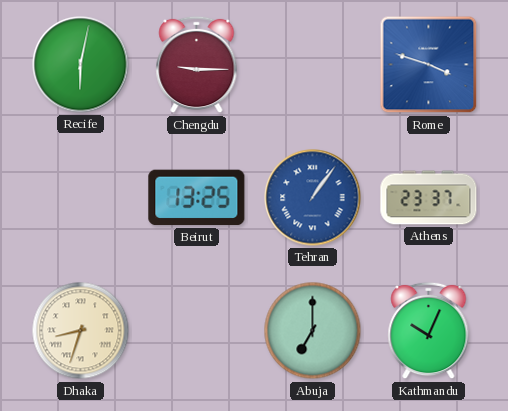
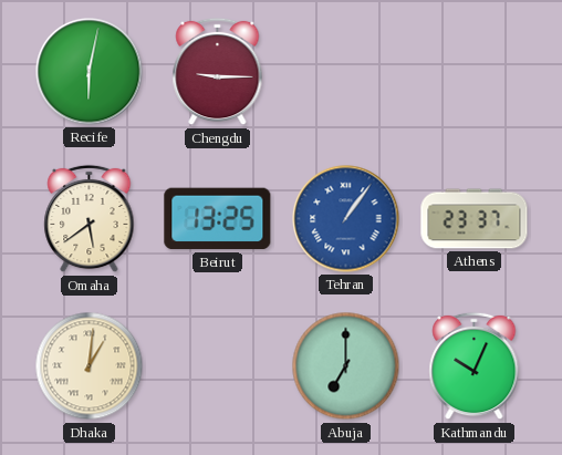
Rome: 3:48 -> none
Omaha: none -> 5:39
Dhaka: 8:33 -> 1:01
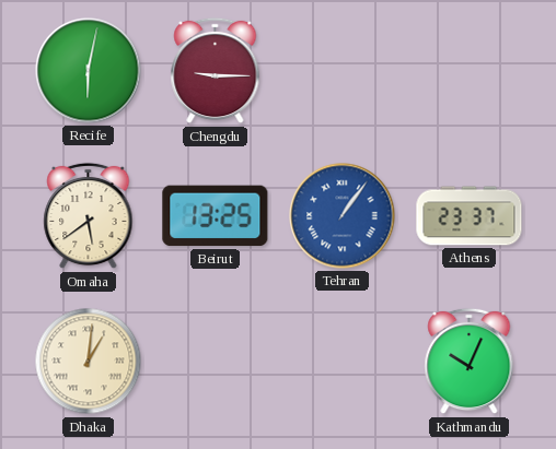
Abuja: 7:00 -> none
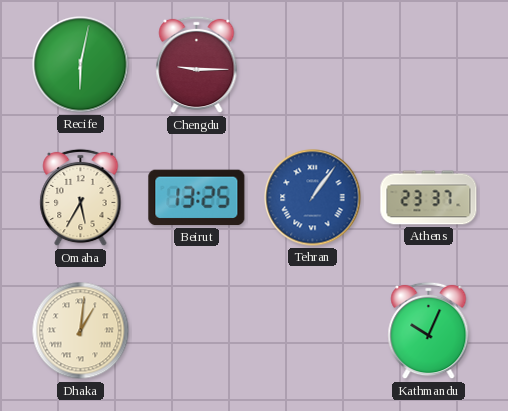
Omaha: 5:39 -> 5:35
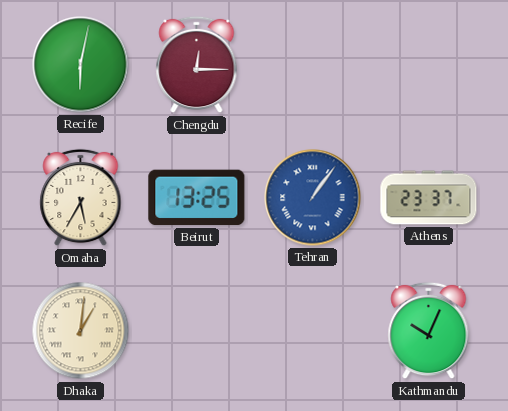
Chengdu: 9:15 -> 12:15
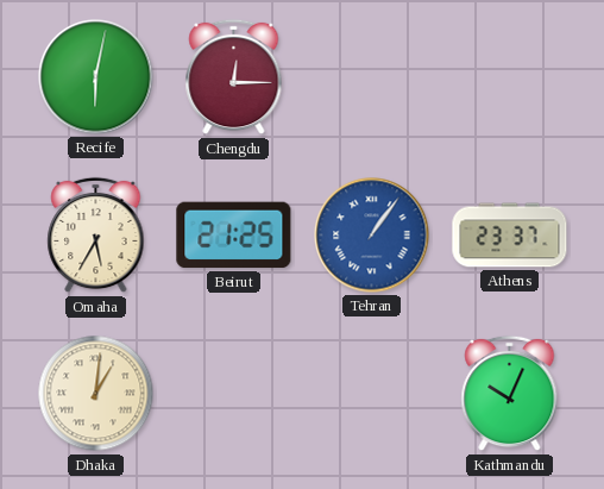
Beirut: 13:25 -> 21:25
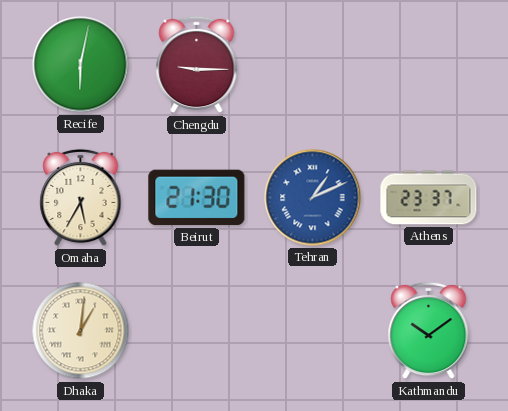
Chengdu: 12:15 -> 9:15
Beirut: 21:25 -> 21:30
Tehran: 1:06 -> 1:11
Kathmandu: 10:04 -> 10:09
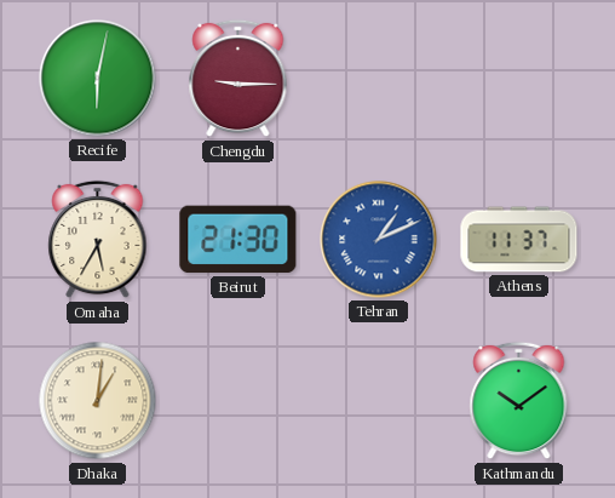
Athens: 23:37 -> 11:37
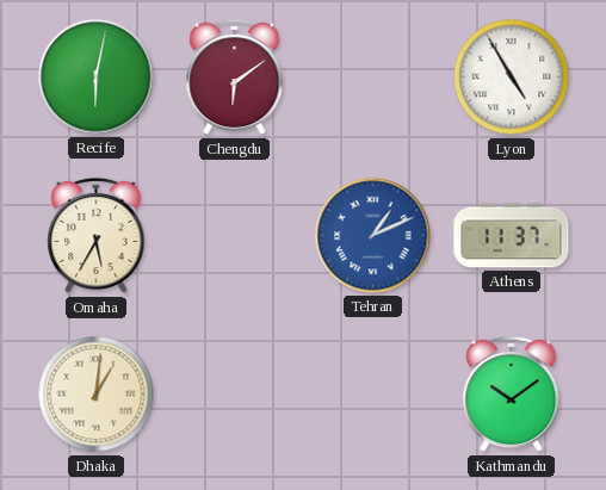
Chengdu: 9:15 -> 6:09
Lyon: none -> 4:55
Beirut: 21:30 -> none
